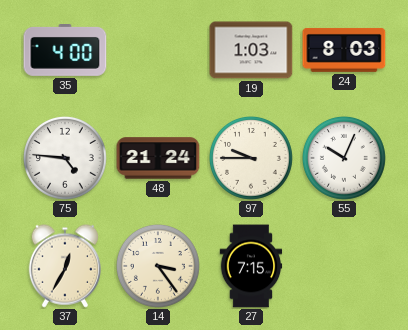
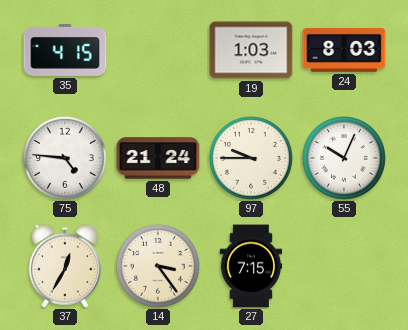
35: 4:00 -> 4:15
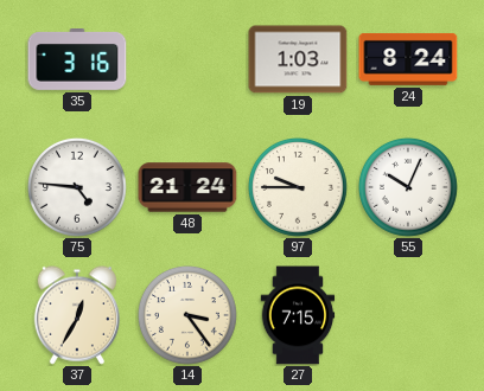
35: 4:15 -> 3:16
24: 8:03 -> 8:24
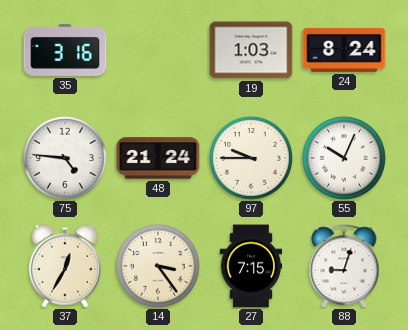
88: none -> 9:03
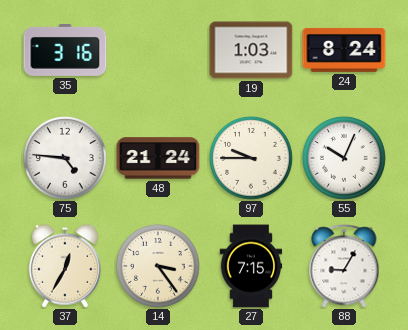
88: 9:03 -> 9:05
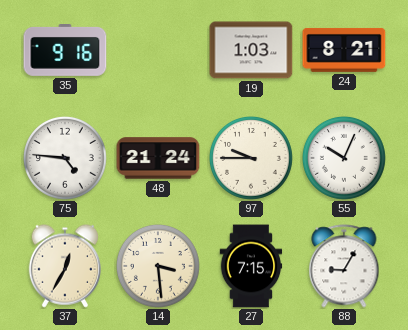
35: 3:16 -> 9:16
24: 8:24 -> 8:21
14: 3:24 -> 3:29
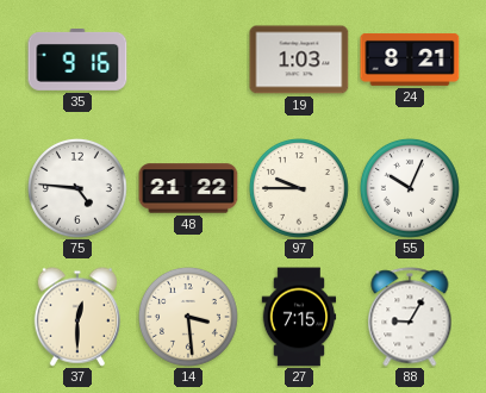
48: 21:24 -> 21:22
37: 12:35 -> 12:30
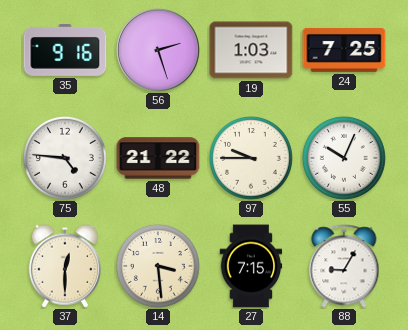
56: none -> 2:27
24: 8:21 -> 7:25
